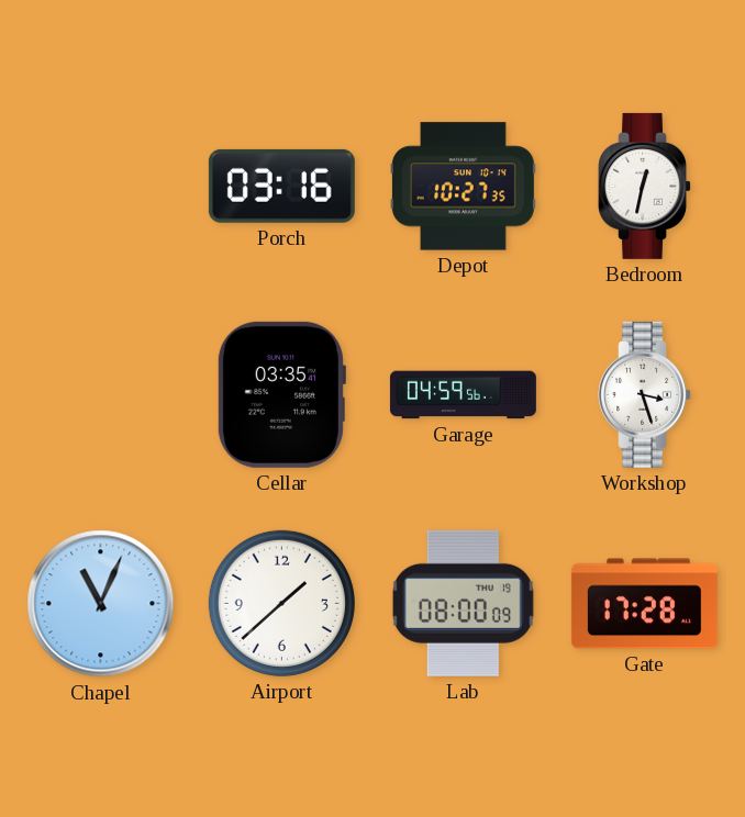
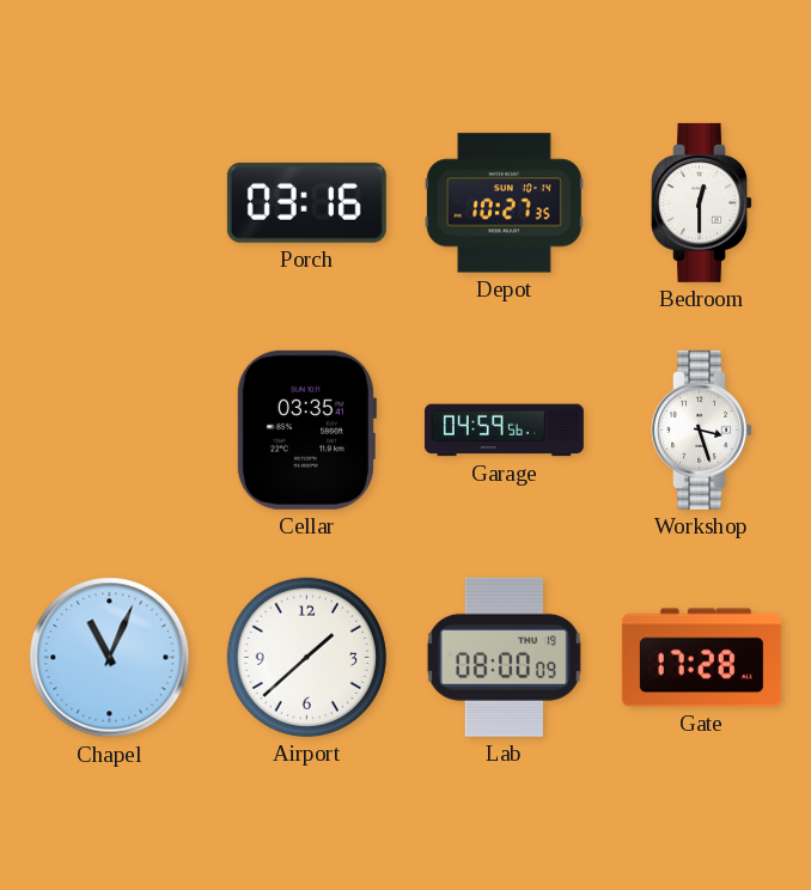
Bedroom: 12:32 -> 12:30
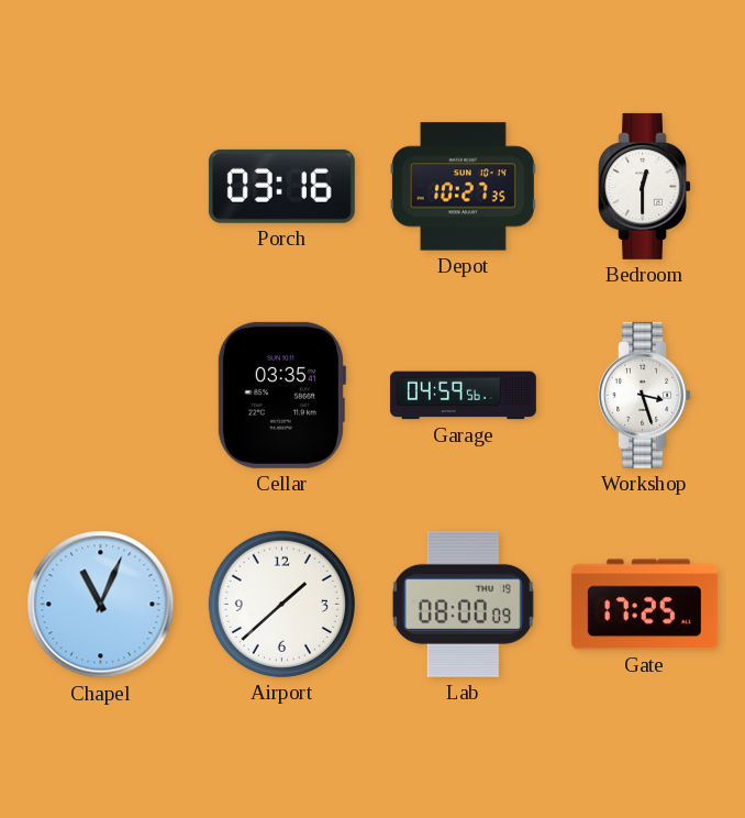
Gate: 17:28 -> 17:25
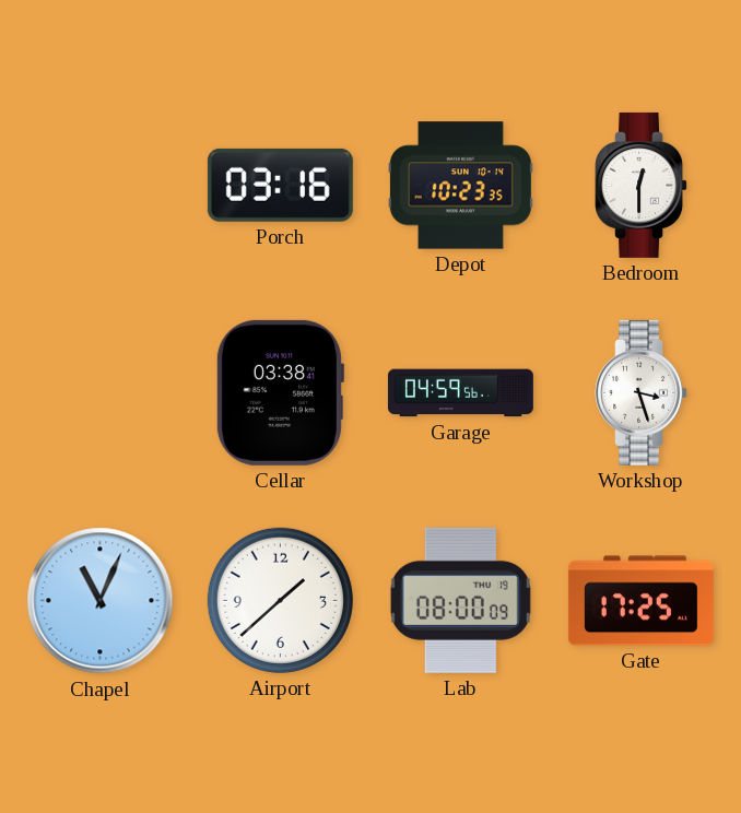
Depot: 10:27 -> 10:23
Cellar: 03:35 -> 03:38
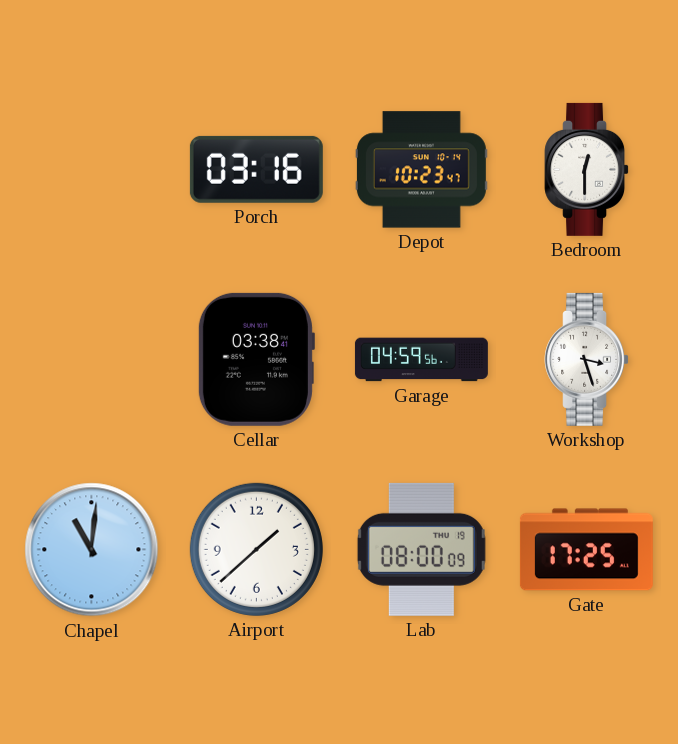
Depot: 10:23:35 -> 10:23:47
Chapel: 11:04 -> 11:01
